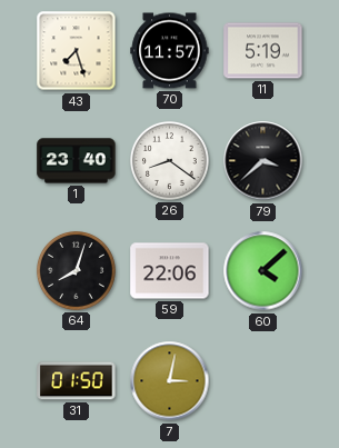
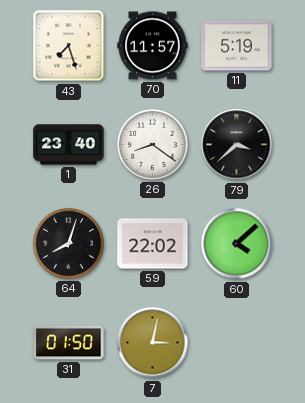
59: 22:06 -> 22:02
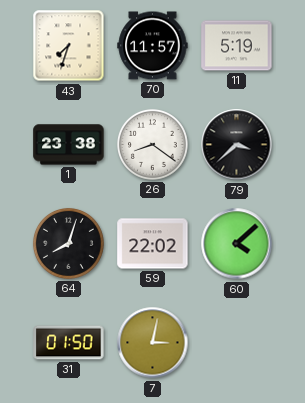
43: 7:27 -> 7:33
1: 23:40 -> 23:38
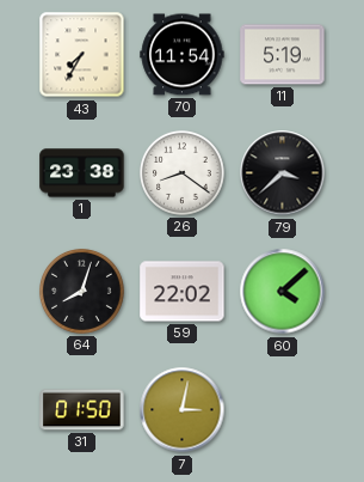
43: 7:33 -> 7:35
70: 11:57 -> 11:54
